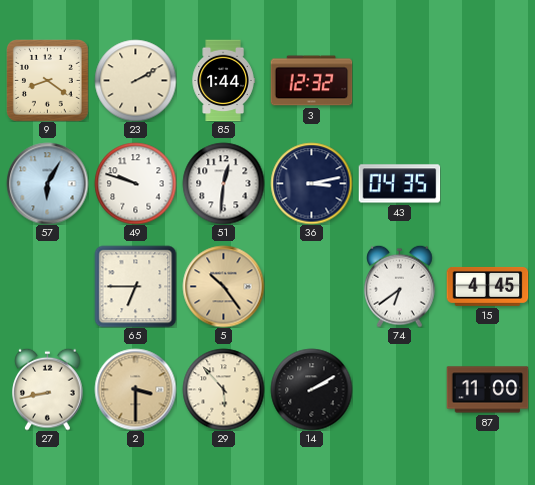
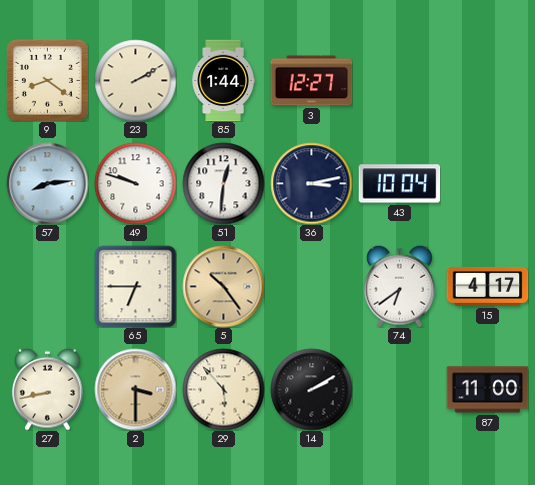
3: 12:32 -> 12:27
57: 6:05 -> 8:14
43: 04:35 -> 10:04
15: 4:45 -> 4:17
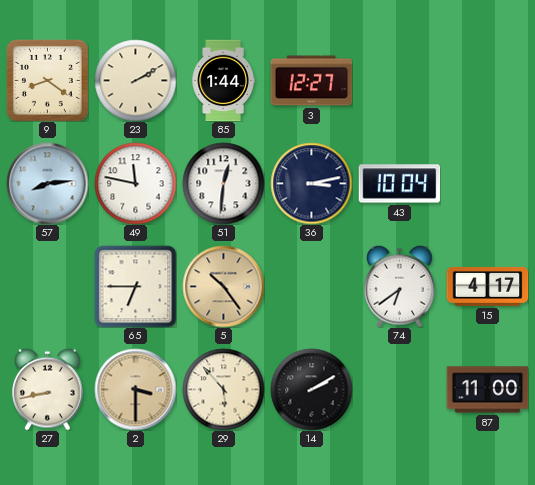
49: 9:48 -> 11:47
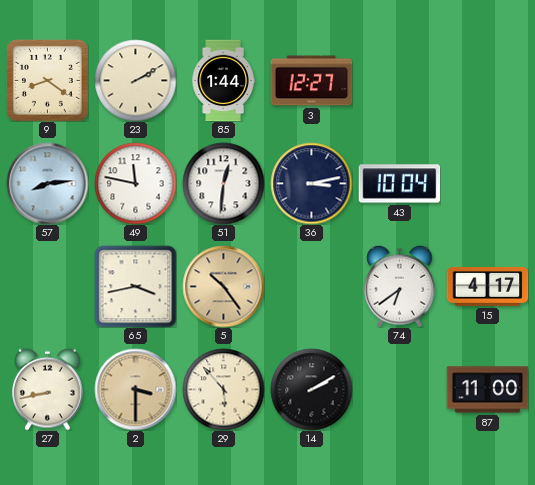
65: 6:45 -> 3:43
